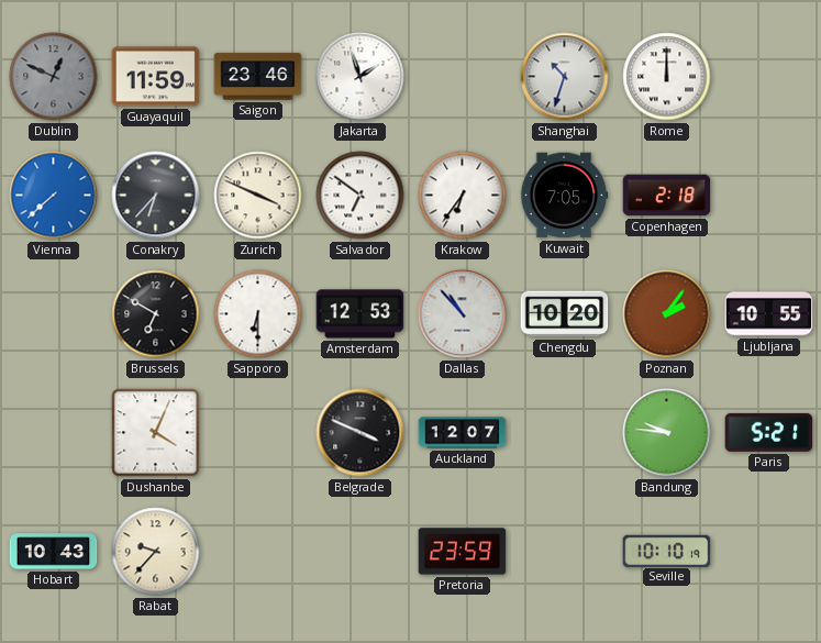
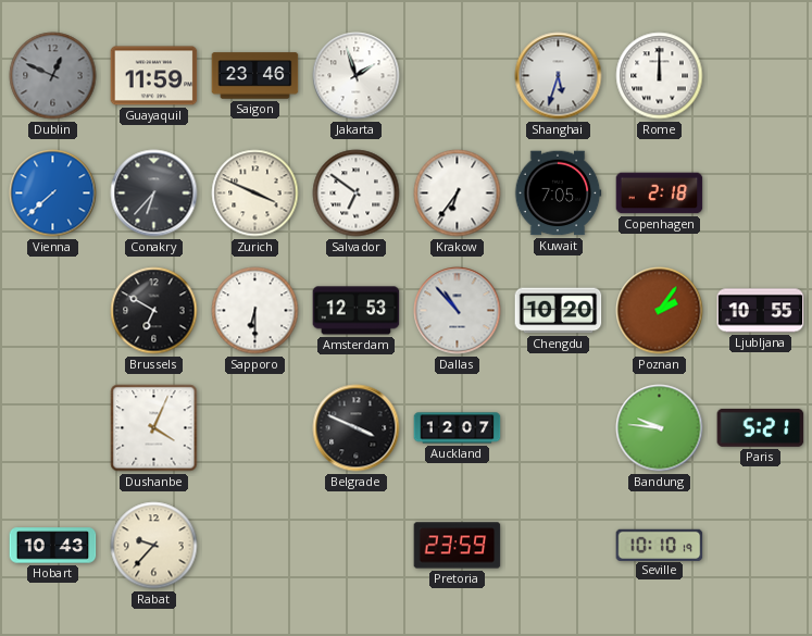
Shanghai: 10:33 -> 5:33
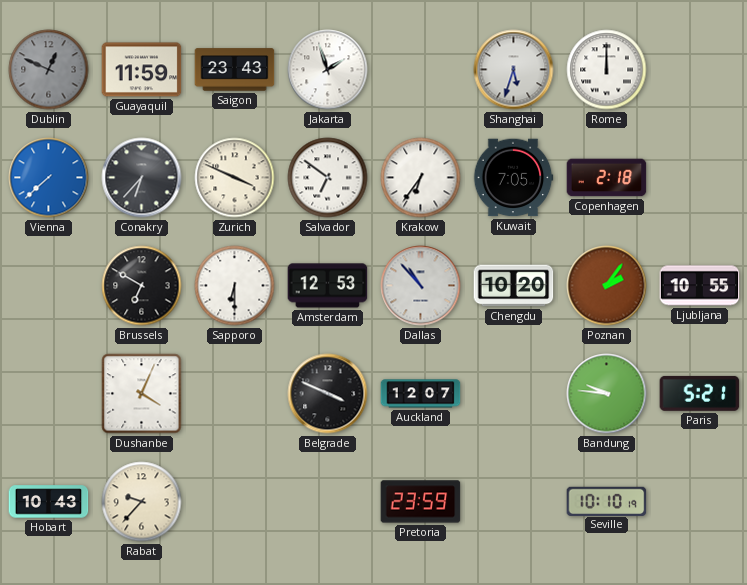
Saigon: 23:46 -> 23:43
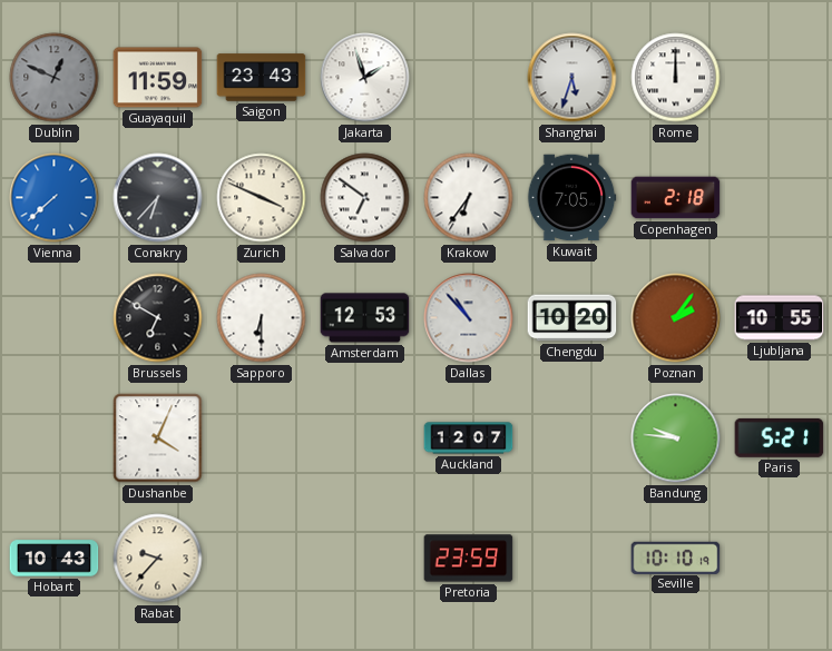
Belgrade: 3:49 -> none
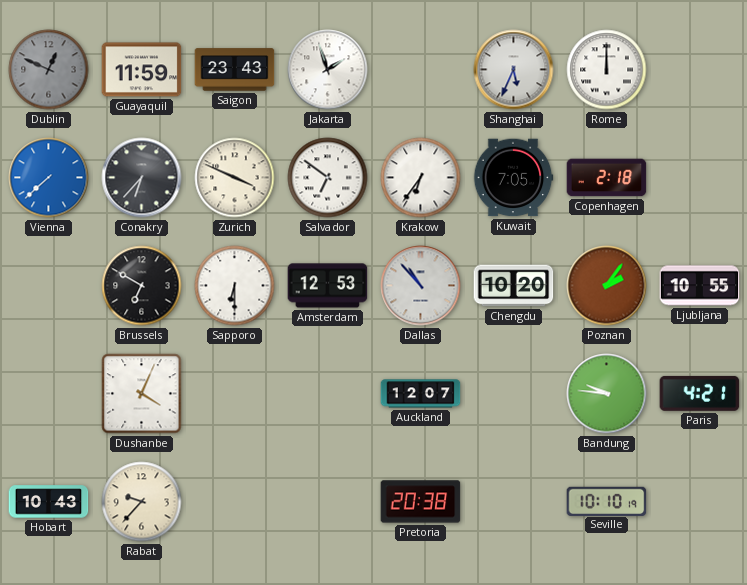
Shanghai: 5:33 -> 5:34
Paris: 5:21 -> 4:21
Pretoria: 23:59 -> 20:38
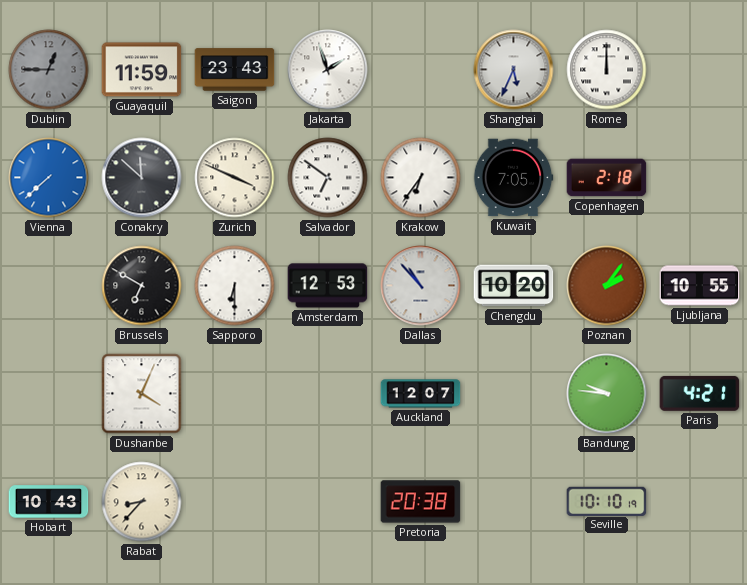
Dublin: 12:49 -> 12:45
Conakry: 6:37 -> 11:52
Rabat: 9:37 -> 8:37
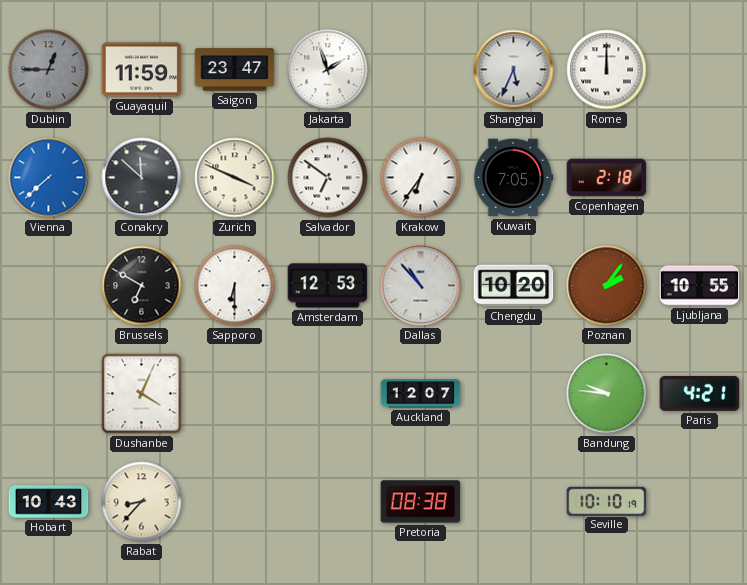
Saigon: 23:43 -> 23:47
Pretoria: 20:38 -> 08:38
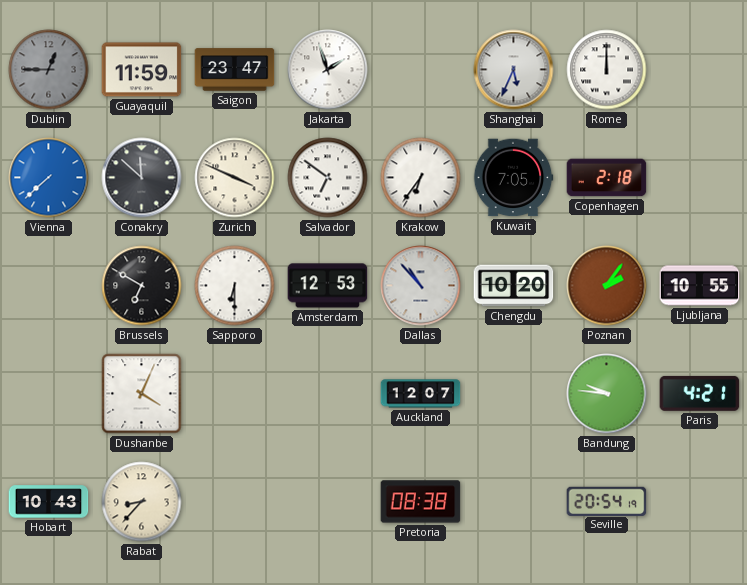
Seville: 10:10 -> 20:54
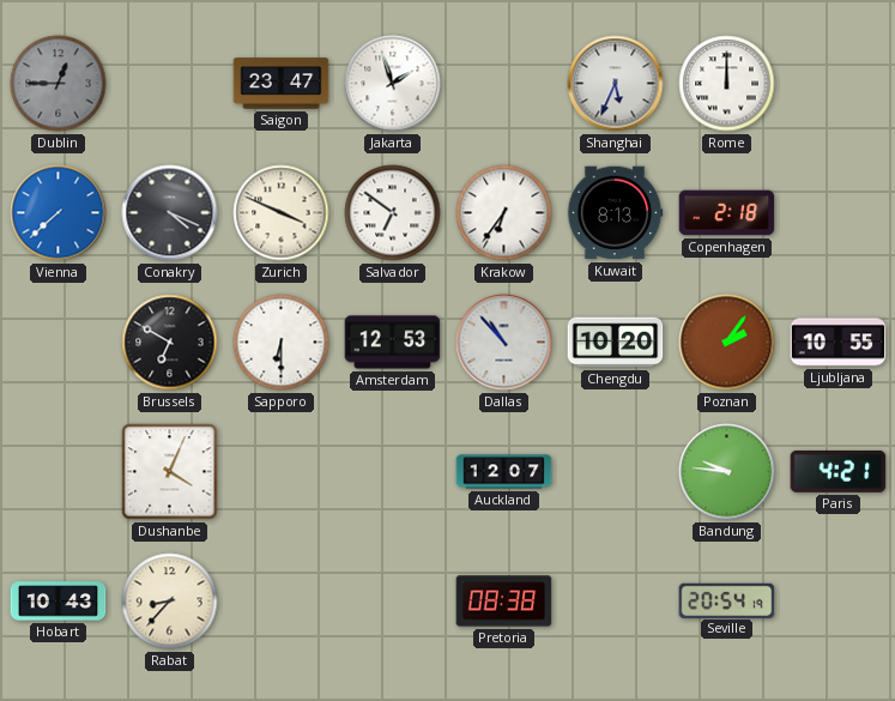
Guayaquil: 11:59 -> none
Conakry: 11:52 -> 4:19
Kuwait: 7:05 -> 8:13
